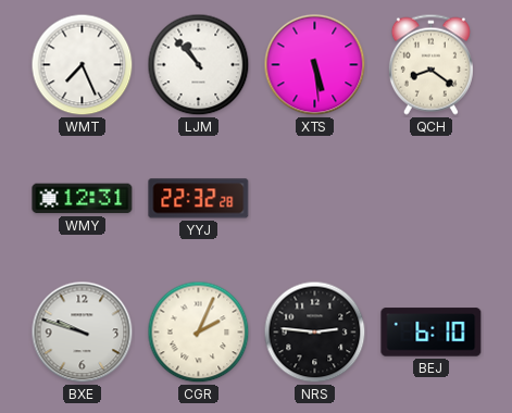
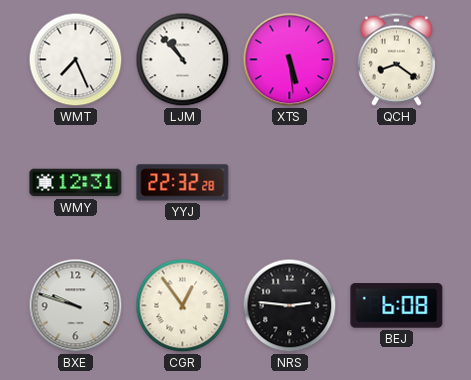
CGR: 2:04 -> 12:54
BEJ: 6:10 -> 6:08
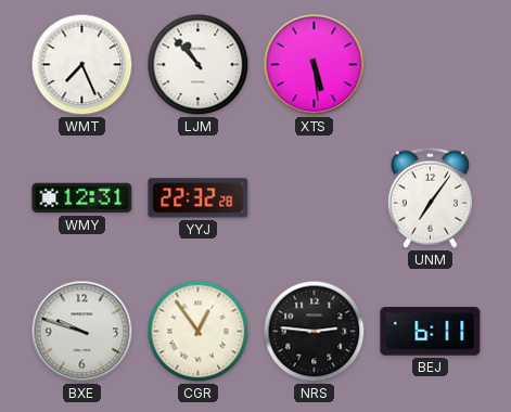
QCH: 8:21 -> none
UNM: none -> 7:06
BEJ: 6:08 -> 6:11
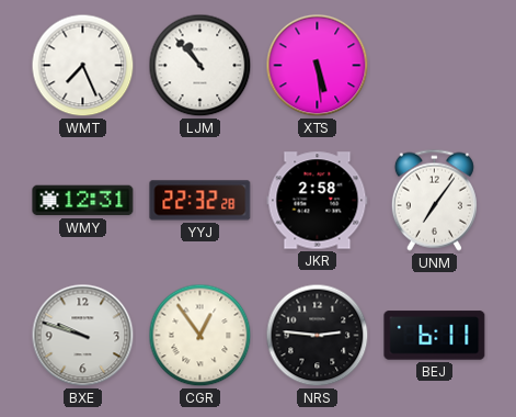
JKR: none -> 2:58
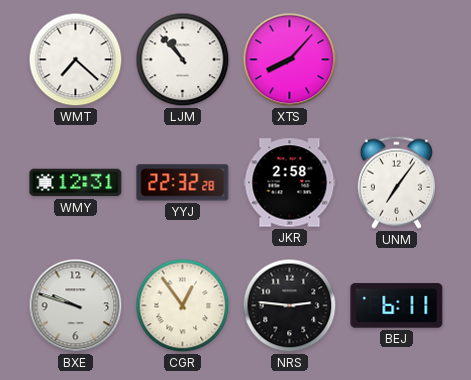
WMT: 7:26 -> 7:22
XTS: 5:29 -> 8:07
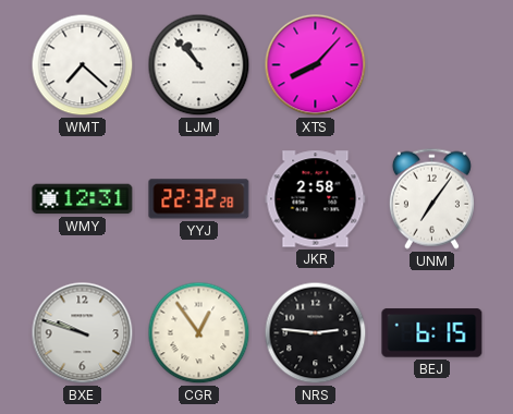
BEJ: 6:11 -> 6:15
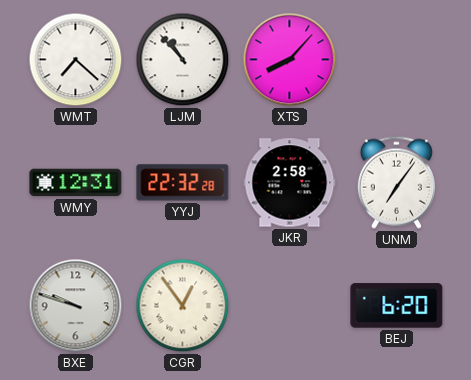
NRS: 2:46 -> none
BEJ: 6:15 -> 6:20
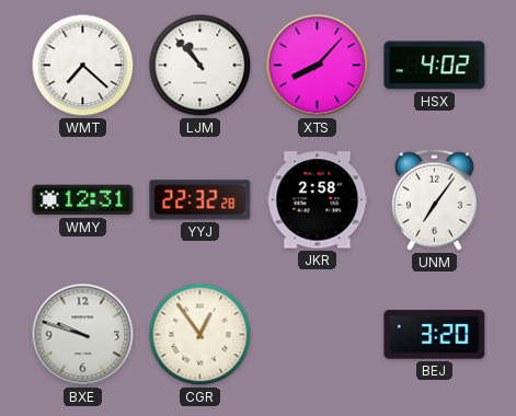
HSX: none -> 4:02
BEJ: 6:20 -> 3:20
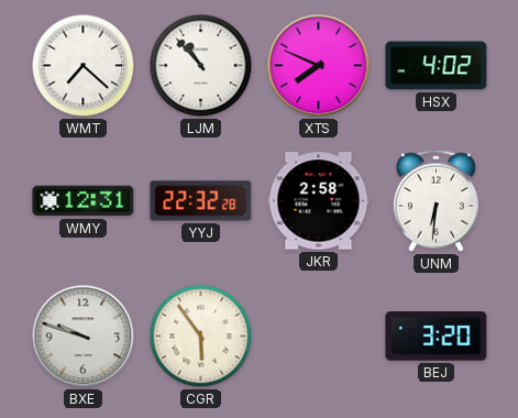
XTS: 8:07 -> 7:49
UNM: 7:06 -> 6:31
CGR: 12:54 -> 5:54
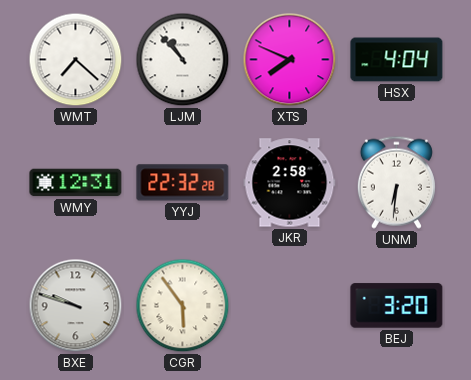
HSX: 4:02 -> 4:04
